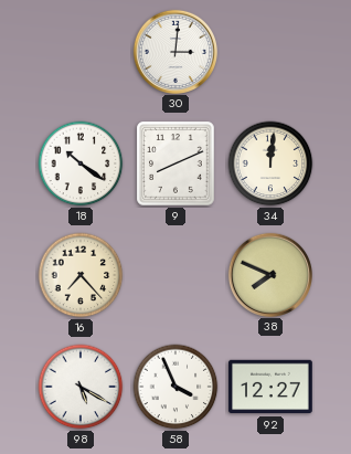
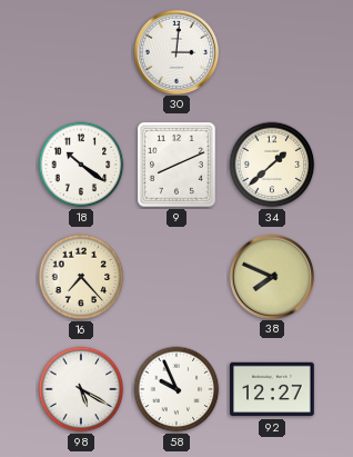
34: 12:01 -> 1:38
58: 3:56 -> 9:56
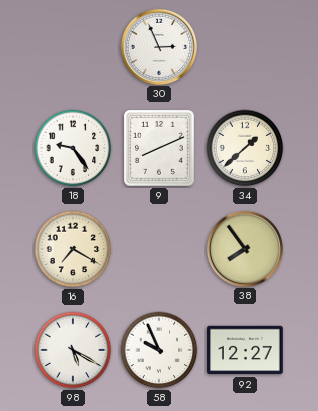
30: 3:01 -> 2:56
18: 10:21 -> 9:24
16: 7:23 -> 7:20
38: 7:49 -> 7:54
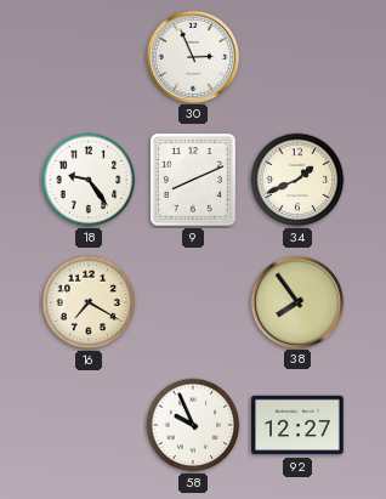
34: 1:38 -> 1:41
98: 5:20 -> none
